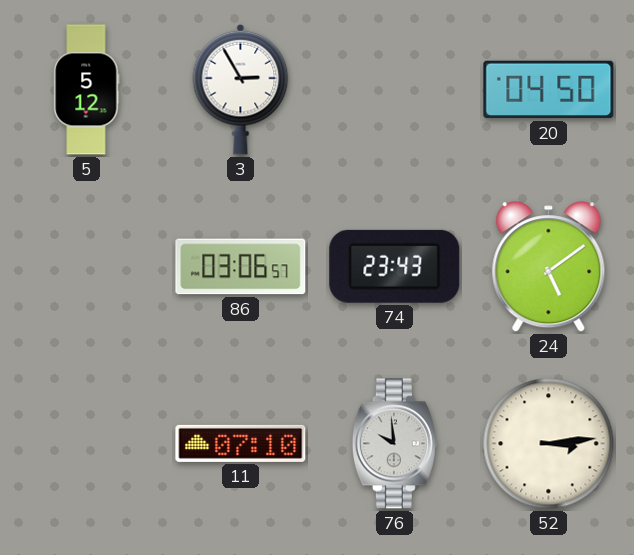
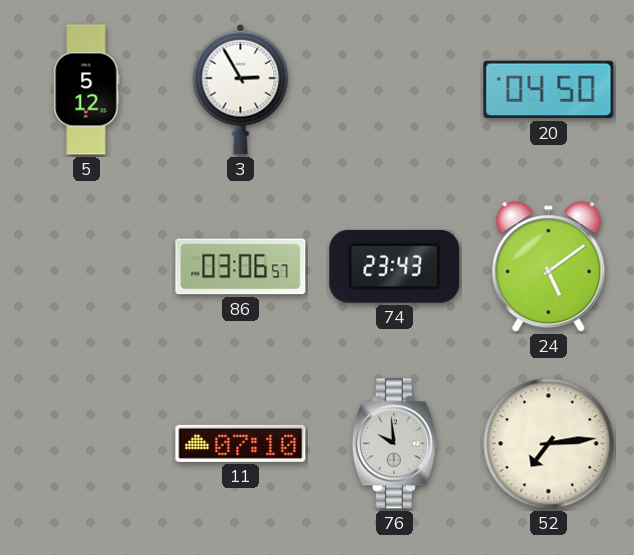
52: 3:14 -> 7:14
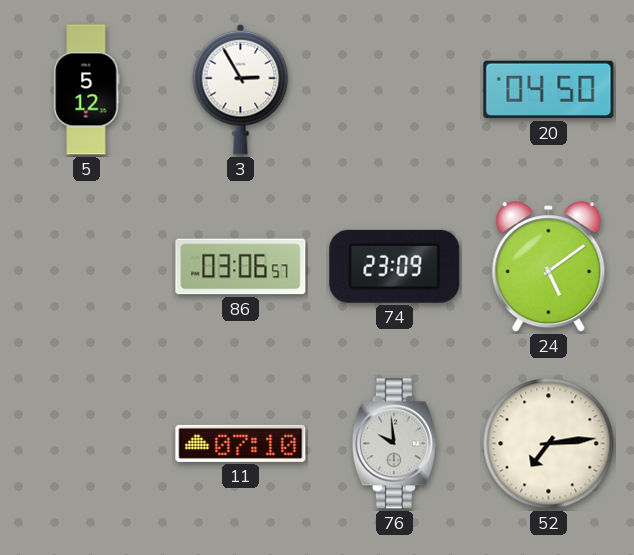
74: 23:43 -> 23:09
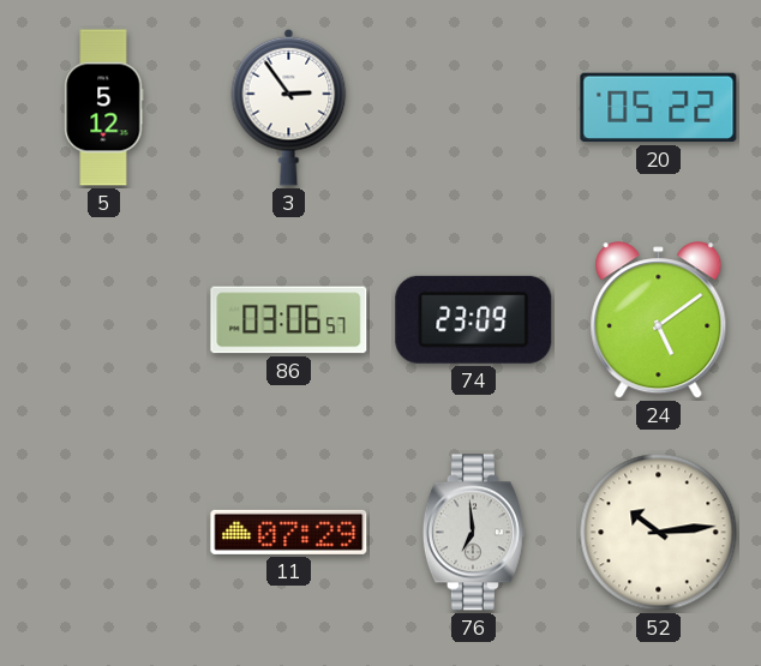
3: 2:55 -> 2:54
20: 04:50 -> 05:22
11: 07:10 -> 07:29
76: 9:59 -> 6:59
52: 7:14 -> 10:14
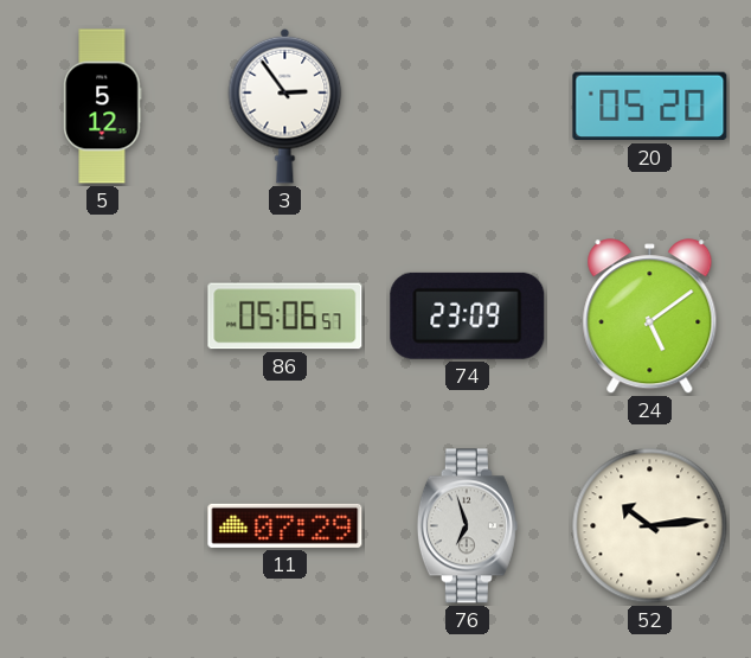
20: 05:22 -> 05:20
86: 03:06 -> 05:06
76: 6:59 -> 6:57
